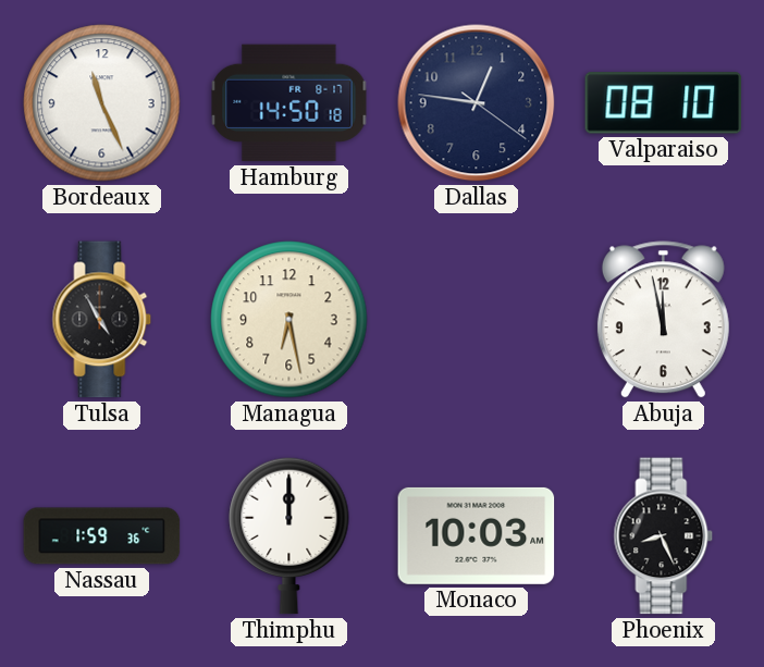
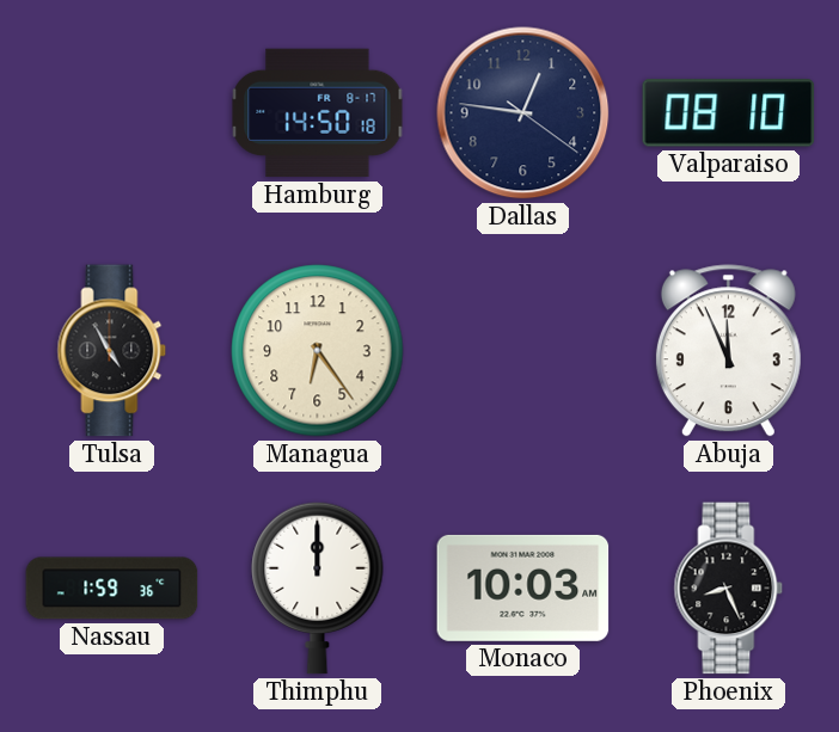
Bordeaux: 11:26 -> none
Managua: 6:28 -> 6:24
Abuja: 11:58 -> 11:56
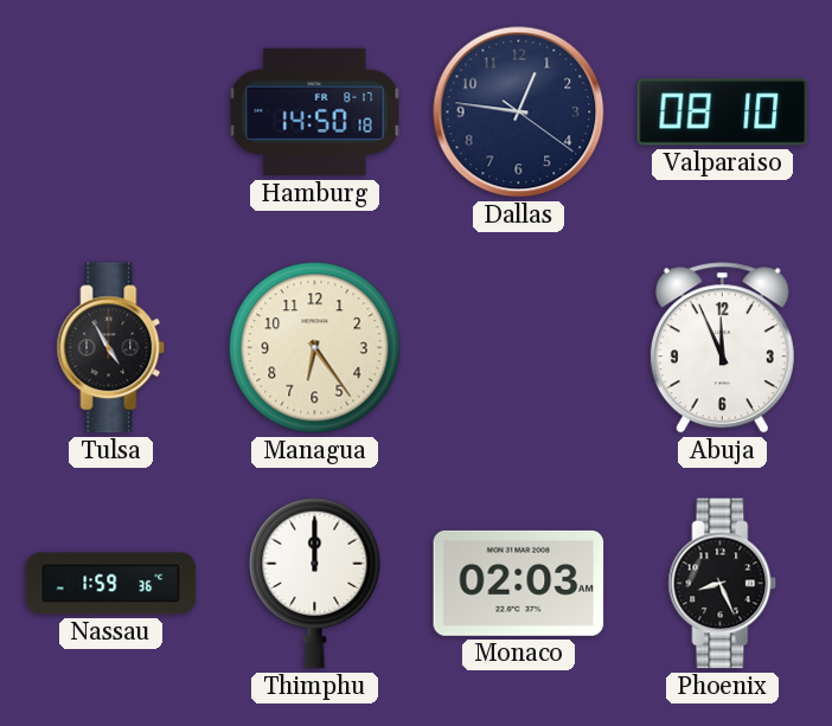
Monaco: 10:03 -> 02:03
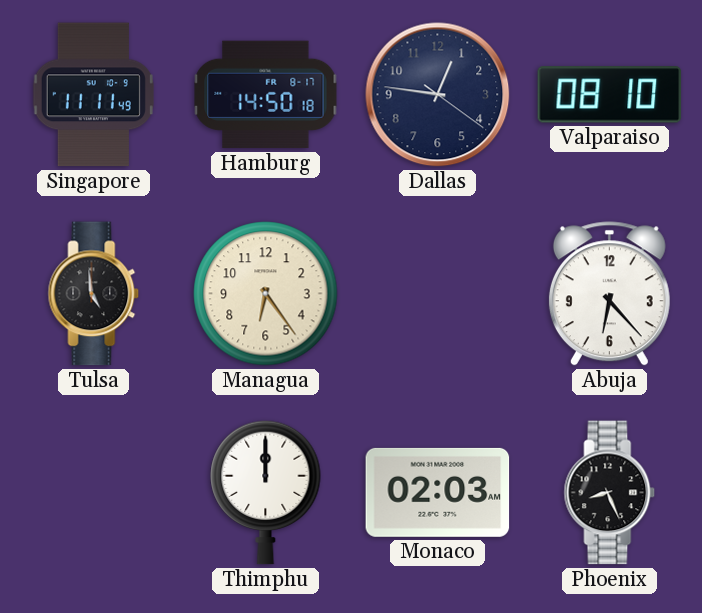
Singapore: none -> 11:11
Tulsa: 4:55 -> 4:59
Abuja: 11:56 -> 6:23
Nassau: 1:59 -> none
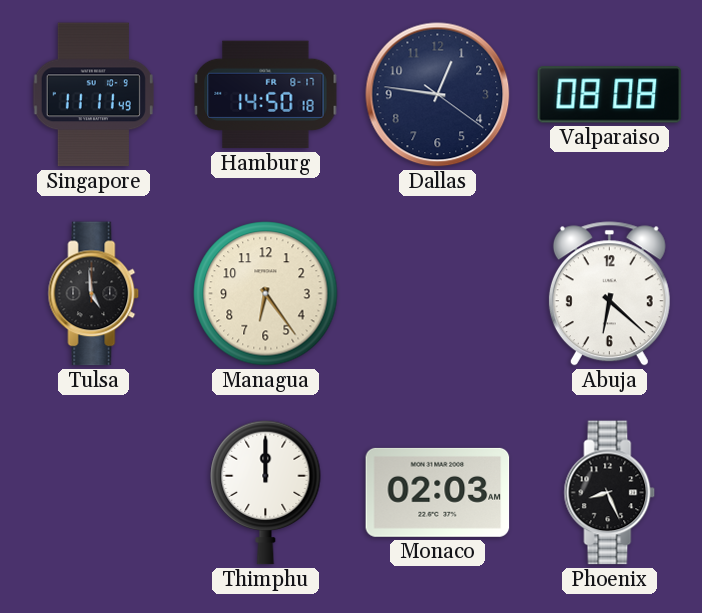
Valparaiso: 08:10 -> 08:08
Abuja: 6:23 -> 6:22
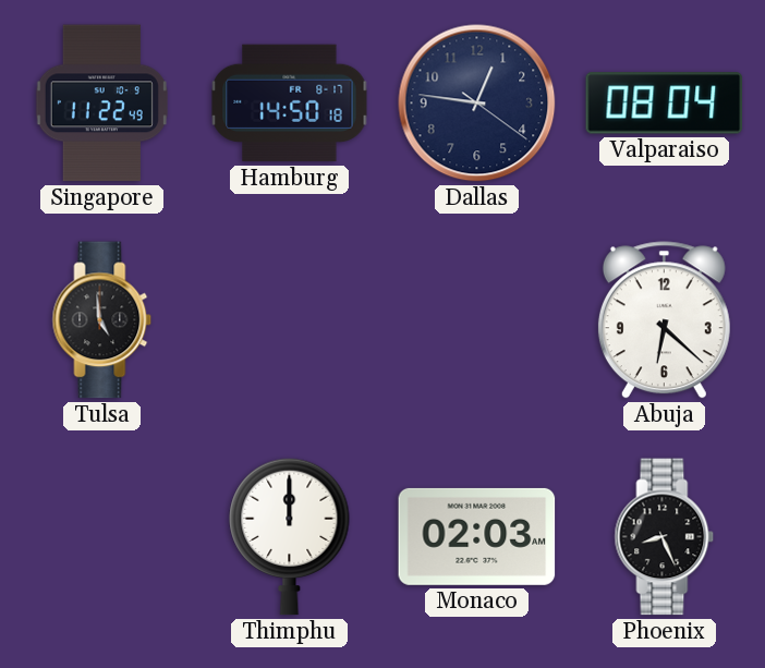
Singapore: 11:11 -> 11:22
Valparaiso: 08:08 -> 08:04
Managua: 6:24 -> none
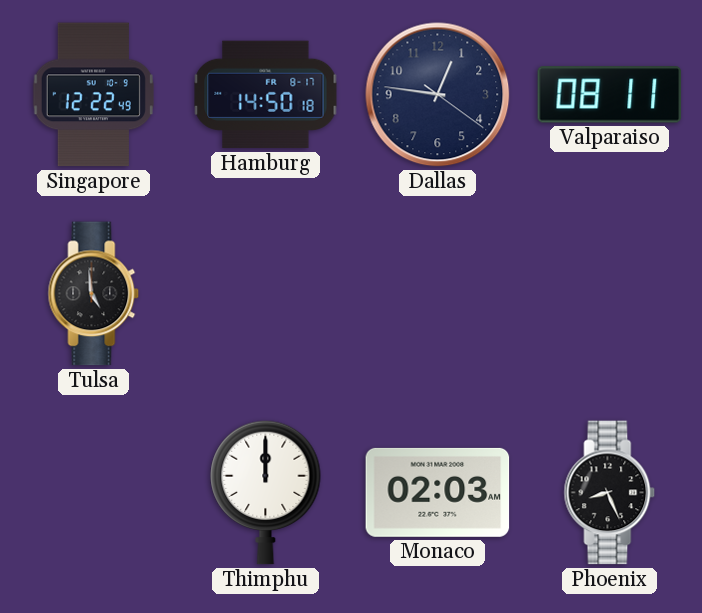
Singapore: 11:22 -> 12:22
Valparaiso: 08:04 -> 08:11
Abuja: 6:22 -> none
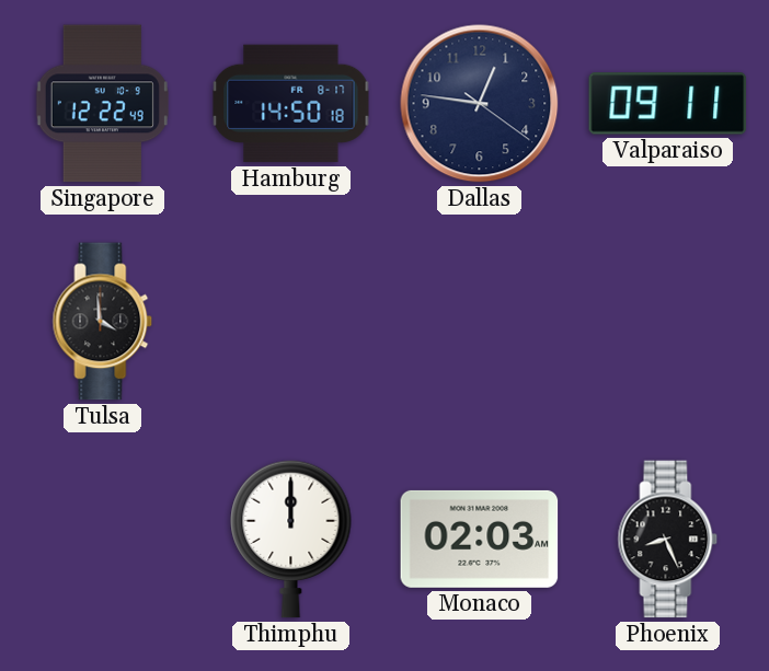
Valparaiso: 08:11 -> 09:11
Tulsa: 4:59 -> 3:59
